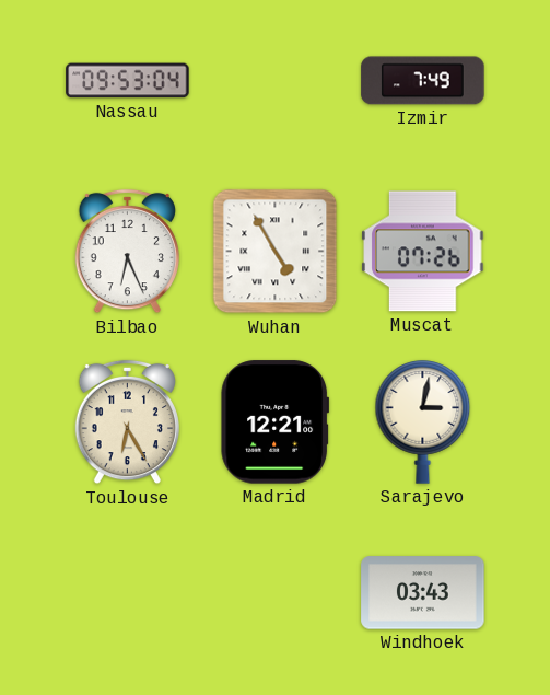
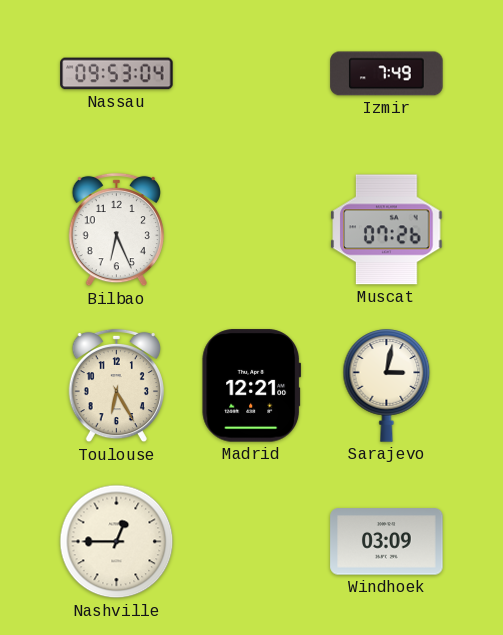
Wuhan: 4:55 -> none
Nashville: none -> 12:45
Windhoek: 03:43 -> 03:09
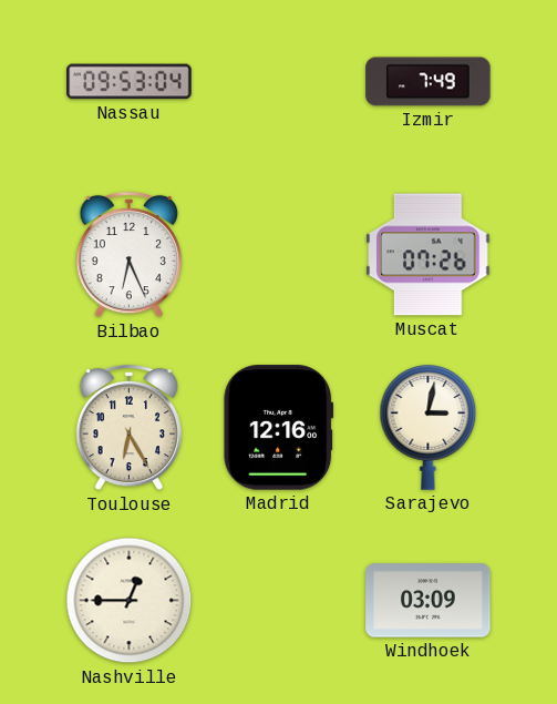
Madrid: 12:21 -> 12:16
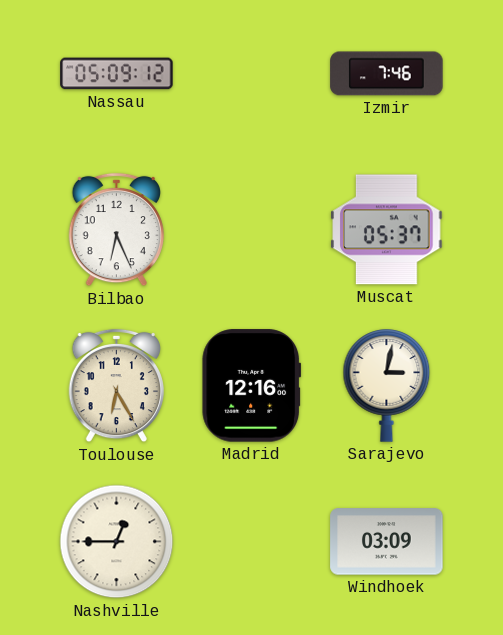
Nassau: 09:53 -> 05:09
Izmir: 7:49 -> 7:46
Muscat: 07:26 -> 05:37
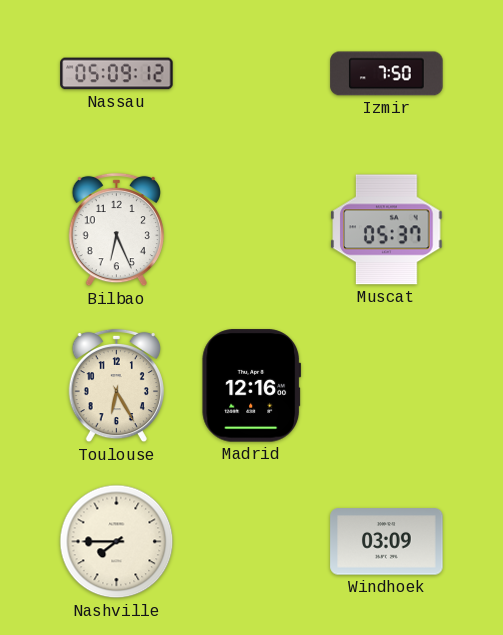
Izmir: 7:46 -> 7:50
Sarajevo: 3:02 -> none
Nashville: 12:45 -> 7:45
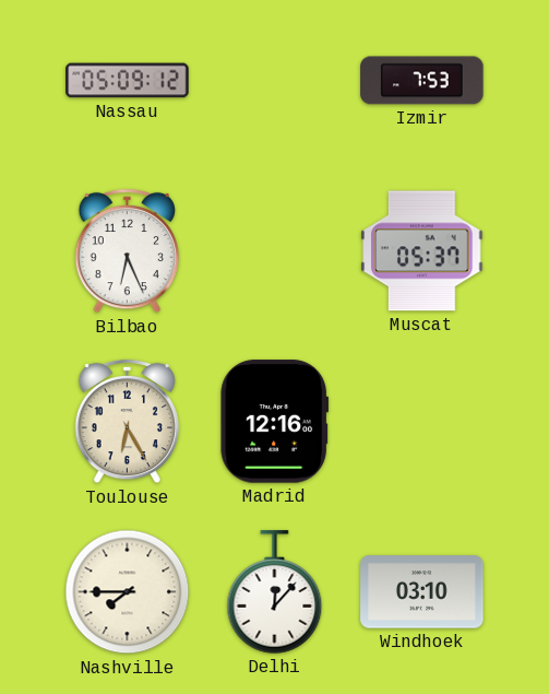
Izmir: 7:50 -> 7:53
Delhi: none -> 12:07
Windhoek: 03:09 -> 03:10
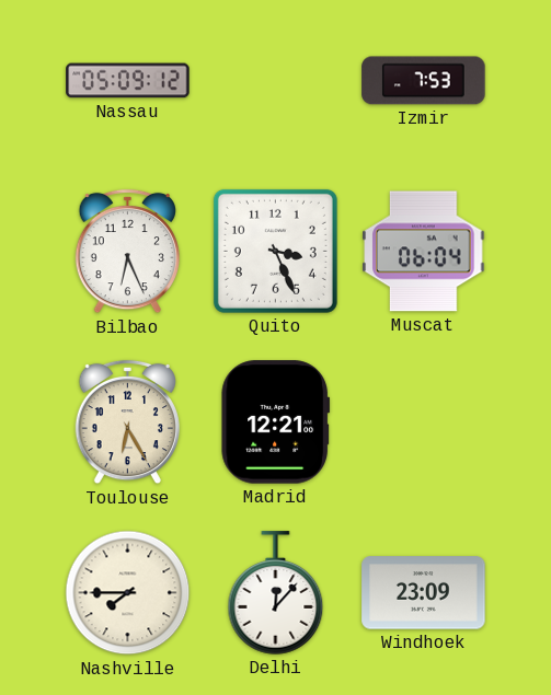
Quito: none -> 3:26
Muscat: 05:37 -> 06:04
Madrid: 12:16 -> 12:21
Windhoek: 03:10 -> 23:09
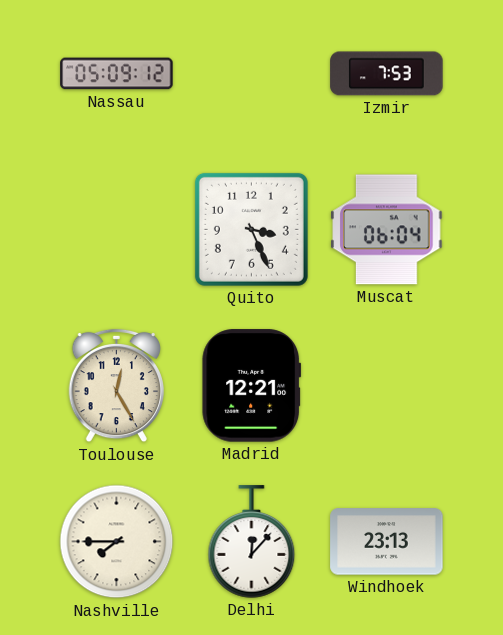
Bilbao: 6:26 -> none
Toulouse: 6:25 -> 12:25
Windhoek: 23:09 -> 23:13
